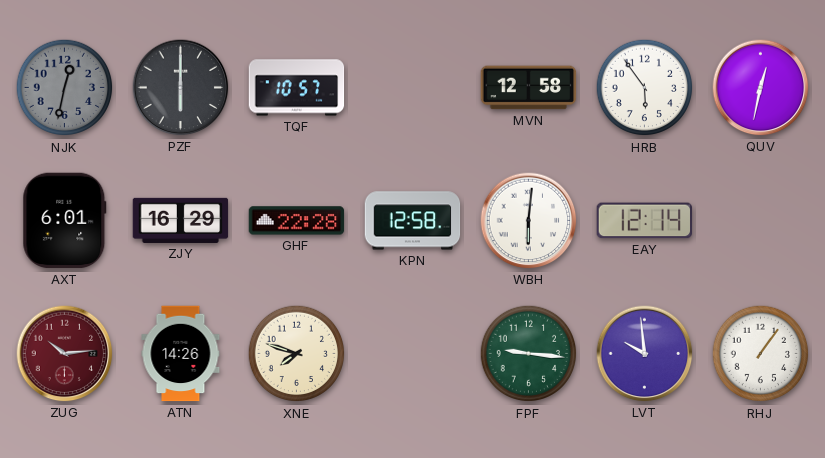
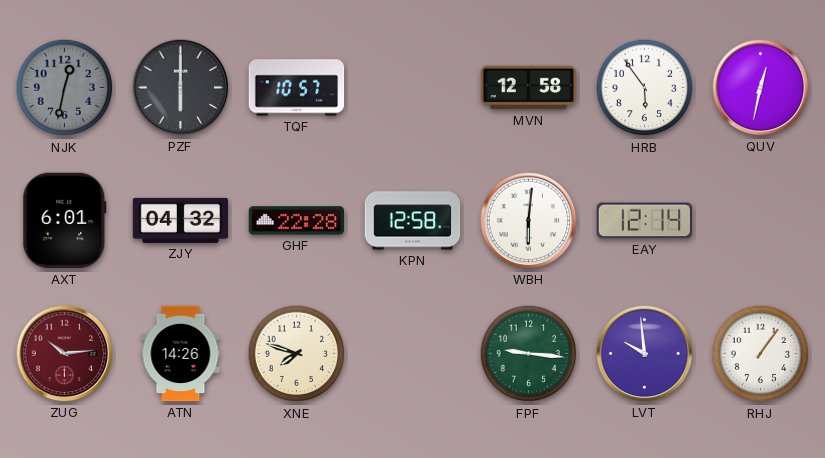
ZJY: 16:29 -> 04:32
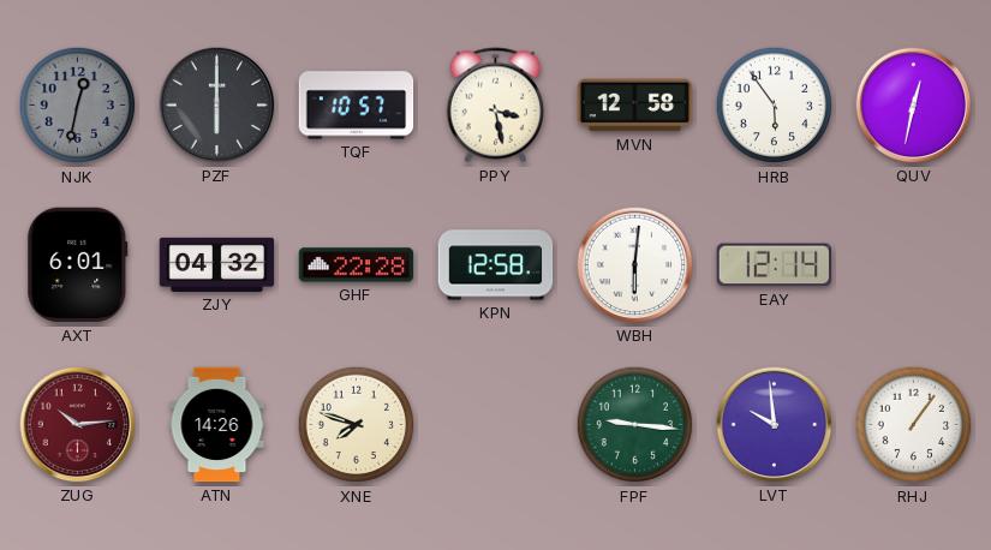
PPY: none -> 3:28
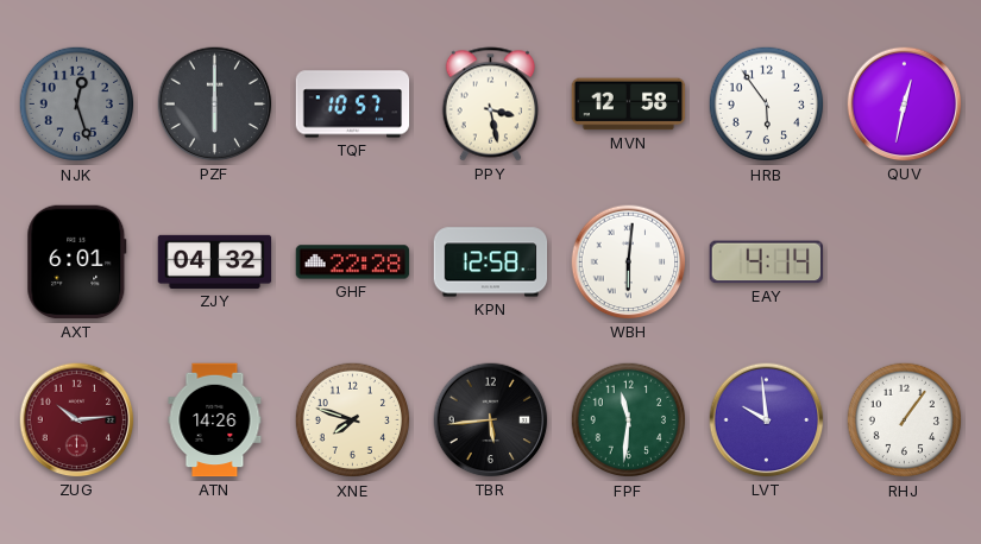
NJK: 12:32 -> 12:27
EAY: 12:14 -> 4:14
TBR: none -> 5:44
FPF: 9:16 -> 11:31
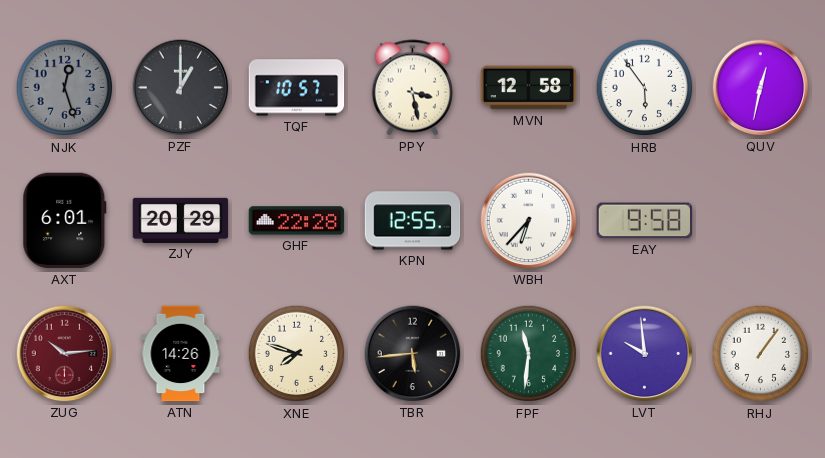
PZF: 6:00 -> 1:00
ZJY: 04:32 -> 20:29
KPN: 12:58 -> 12:55
WBH: 6:01 -> 6:37
EAY: 4:14 -> 9:58
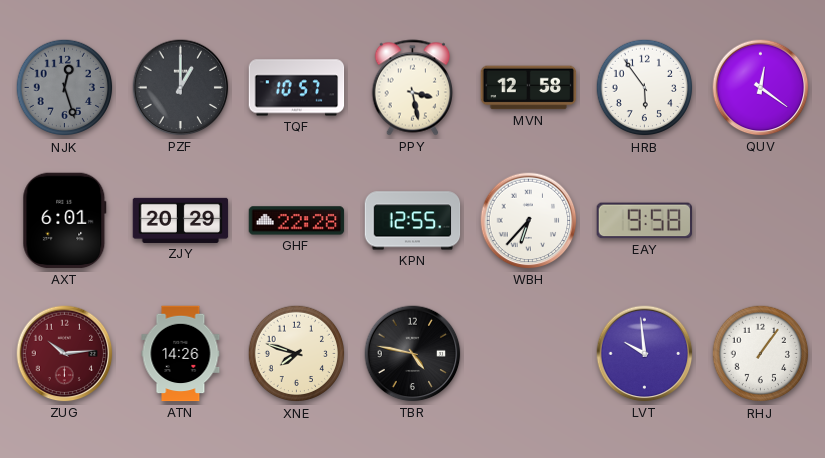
QUV: 12:32 -> 12:21
TBR: 5:44 -> 4:47
FPF: 11:31 -> none
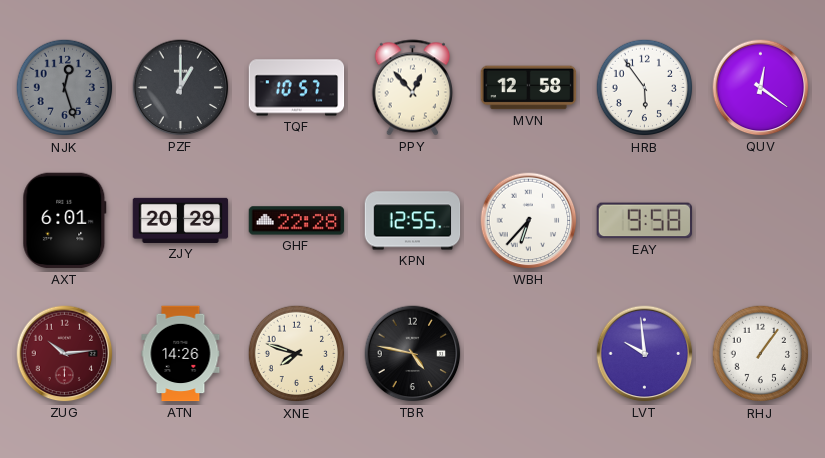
PPY: 3:28 -> 12:53
